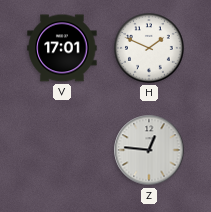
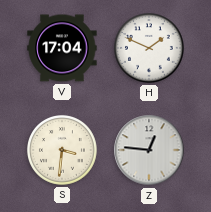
V: 17:01 -> 17:04
S: none -> 3:31
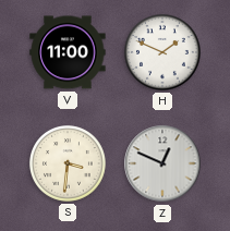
V: 17:04 -> 11:00
Z: 12:46 -> 12:49
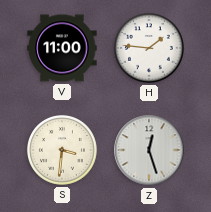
H: 1:49 -> 1:46
Z: 12:49 -> 12:27
